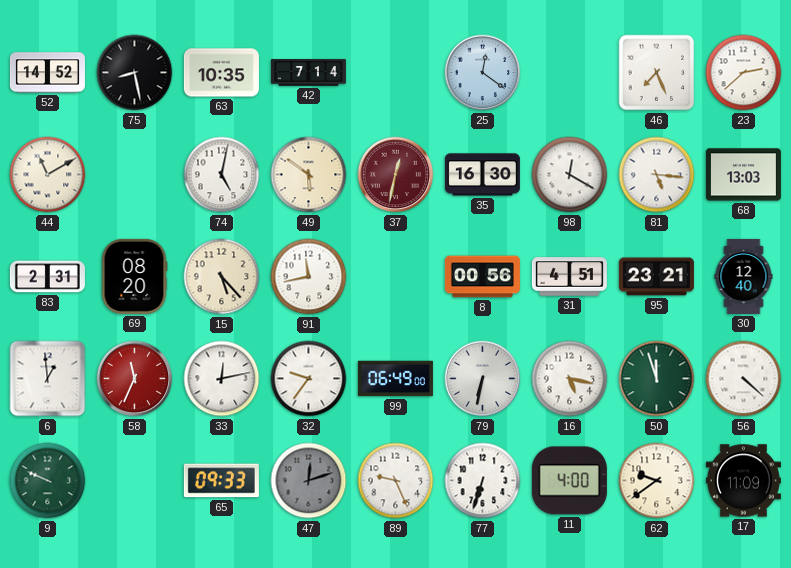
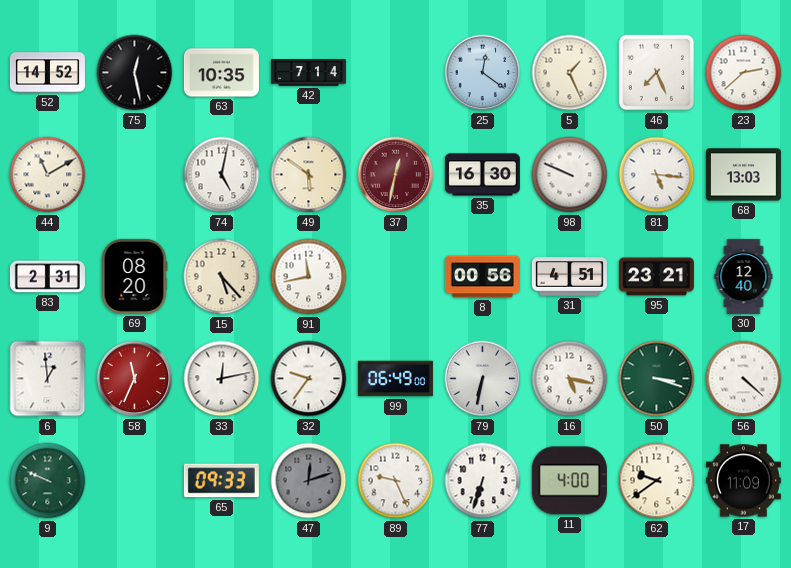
75: 8:28 -> 12:28
5: none -> 1:26
98: 12:20 -> 9:49
50: 11:57 -> 3:18
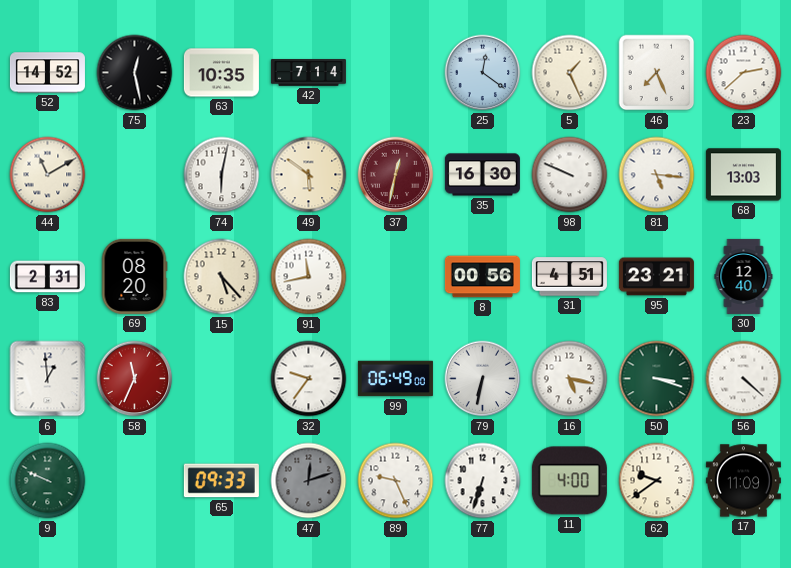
74: 5:02 -> 6:02
33: 12:13 -> none
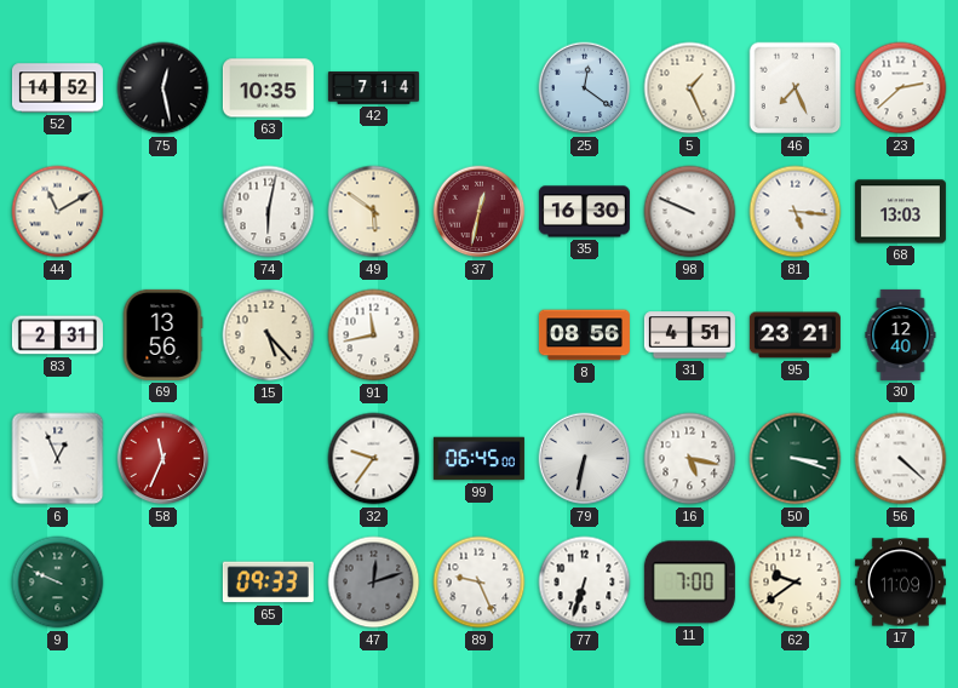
69: 08:20 -> 13:56
8: 00:56 -> 08:56
6: 12:59 -> 12:56
99: 06:49 -> 06:45
11: 4:00 -> 7:00
